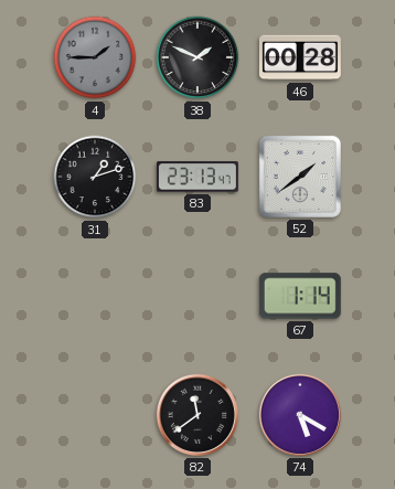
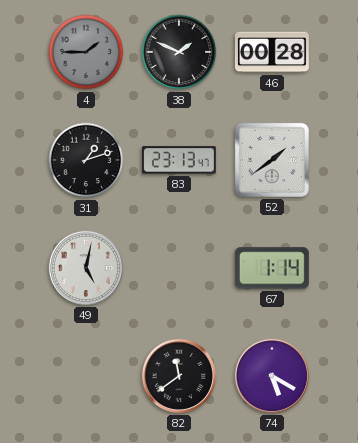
49: none -> 5:02
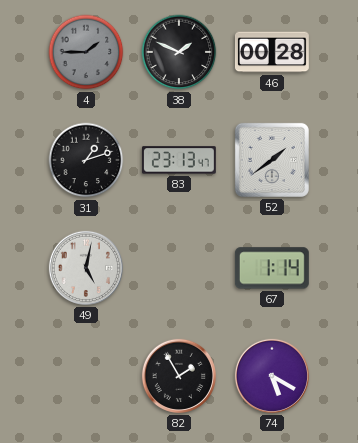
82: 11:39 -> 1:55
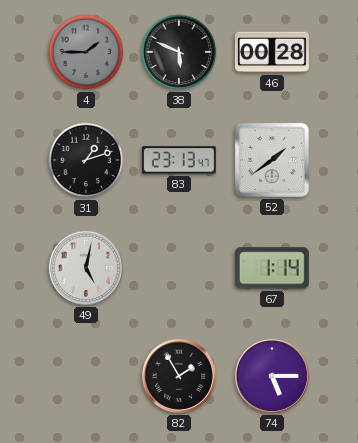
38: 1:49 -> 5:49
74: 5:20 -> 5:15
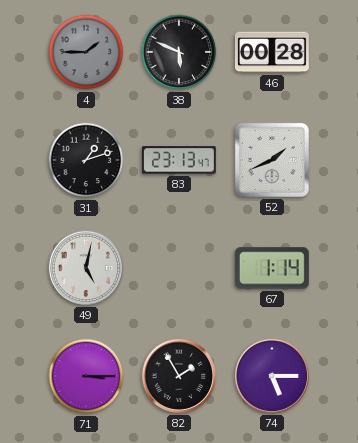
52: 1:39 -> 1:41
71: none -> 3:15
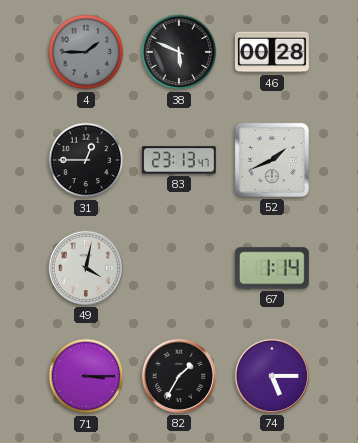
31: 1:12 -> 12:45
49: 5:02 -> 4:02
82: 1:55 -> 1:35
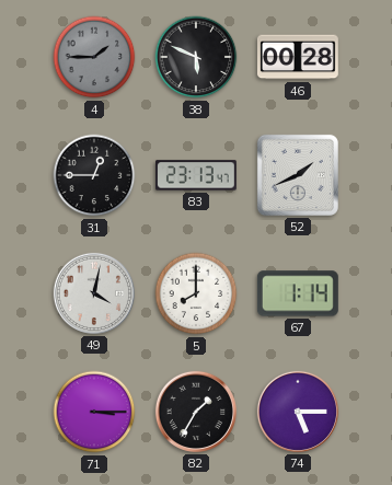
5: none -> 8:00
